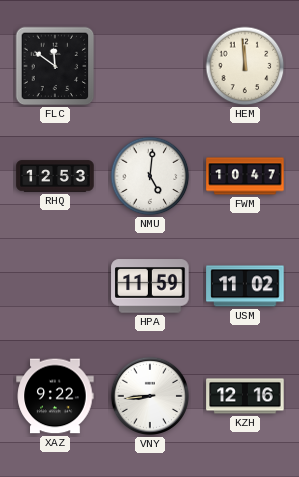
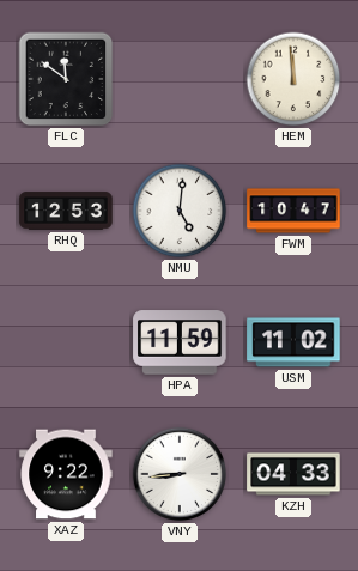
KZH: 12:16 -> 04:33
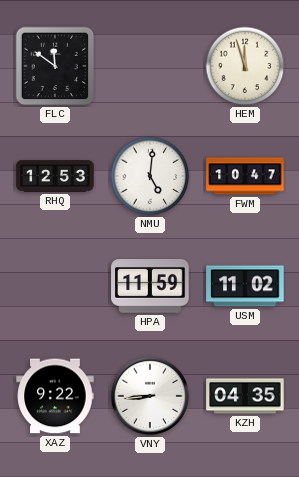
HEM: 11:59 -> 11:57
KZH: 04:33 -> 04:35
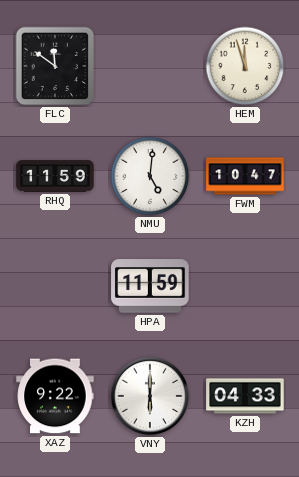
RHQ: 12:53 -> 11:59
USM: 11:02 -> none
VNY: 8:44 -> 6:00
KZH: 04:35 -> 04:33
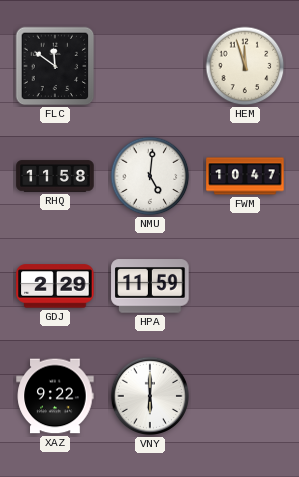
RHQ: 11:59 -> 11:58
GDJ: none -> 2:29
KZH: 04:33 -> none
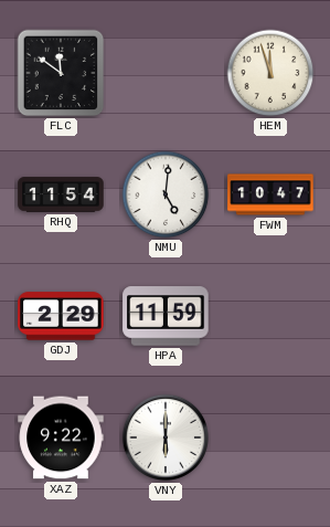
RHQ: 11:58 -> 11:54
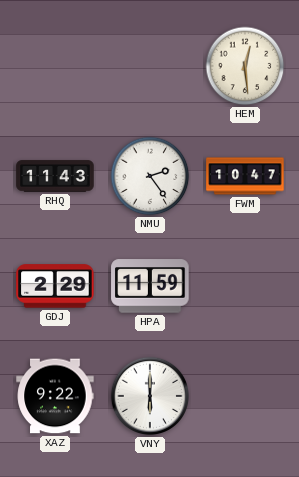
FLC: 11:51 -> none
HEM: 11:57 -> 12:29
RHQ: 11:54 -> 11:43
NMU: 5:01 -> 2:24
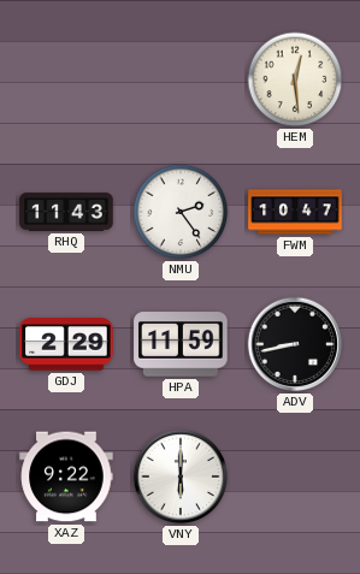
ADV: none -> 8:43
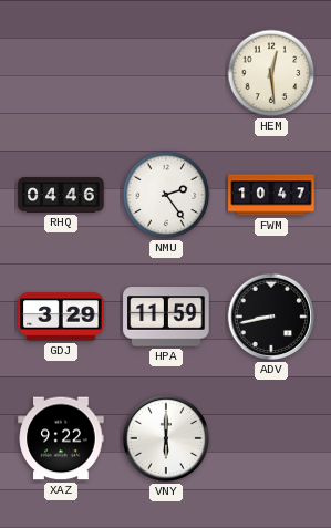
RHQ: 11:43 -> 04:46
GDJ: 2:29 -> 3:29
